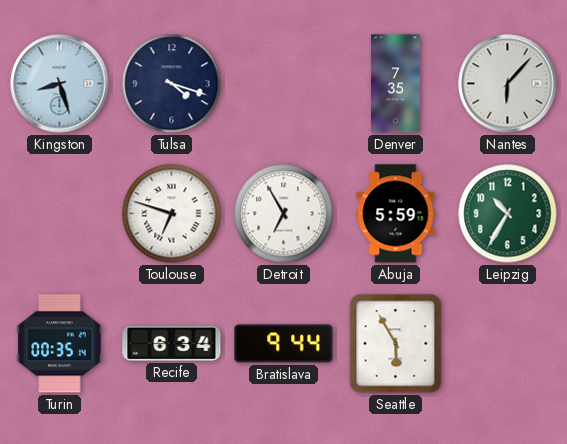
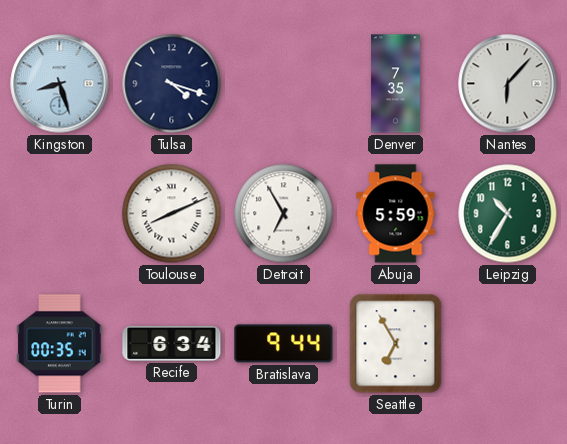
Toulouse: 6:48 -> 8:11
Seattle: 5:55 -> 6:55
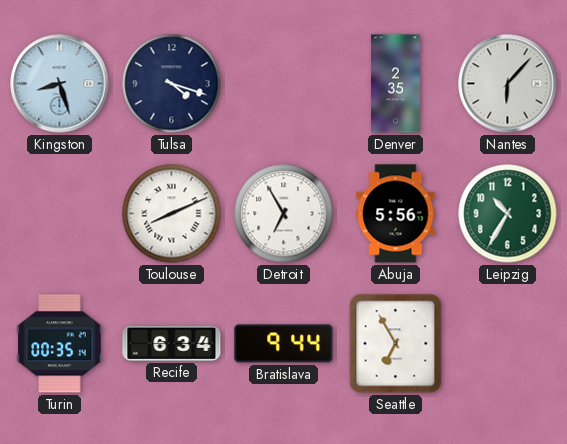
Denver: 7:35 -> 2:35
Abuja: 5:59 -> 5:56
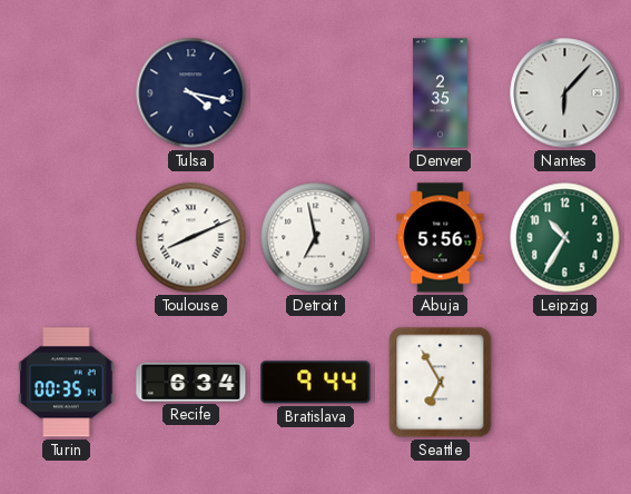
Kingston: 8:27 -> none
Tulsa: 4:18 -> 4:17
Detroit: 6:55 -> 6:58
